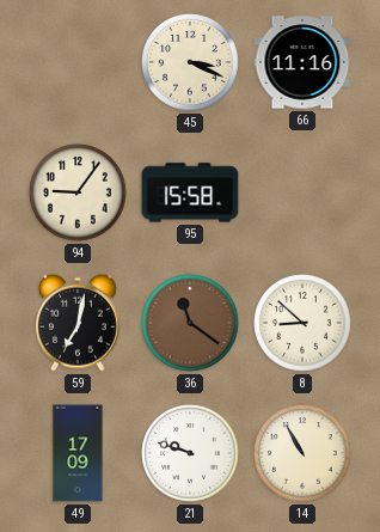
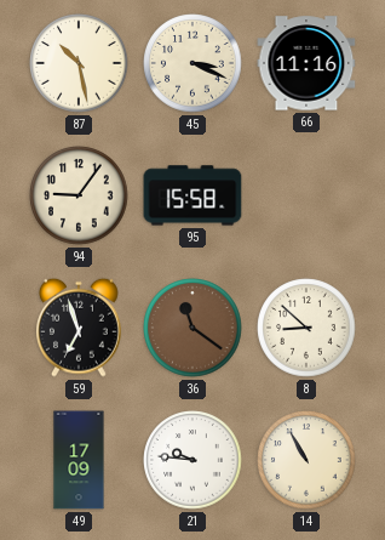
87: none -> 10:28
59: 7:02 -> 6:57
21: 9:48 -> 9:46
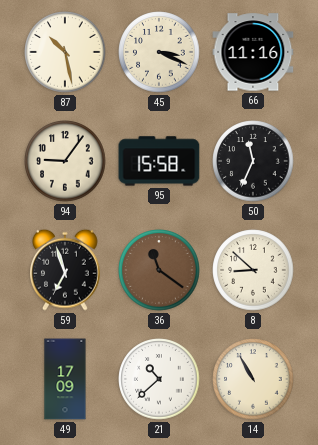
50: none -> 11:34
21: 9:46 -> 10:38
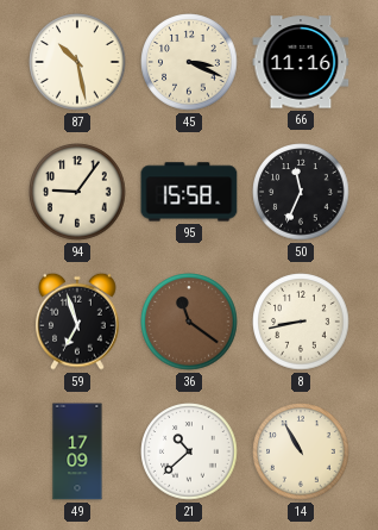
8: 8:52 -> 8:43
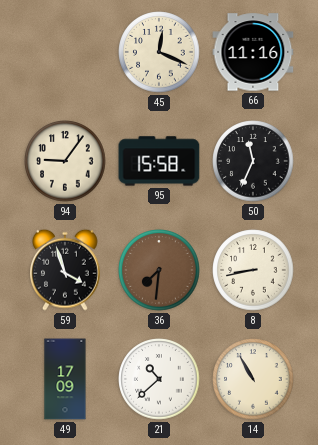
87: 10:28 -> none
45: 3:19 -> 12:19
59: 6:57 -> 3:57
36: 11:21 -> 7:31
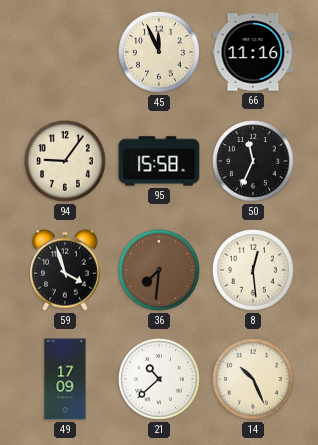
45: 12:19 -> 11:56
8: 8:43 -> 12:29
14: 10:55 -> 10:26
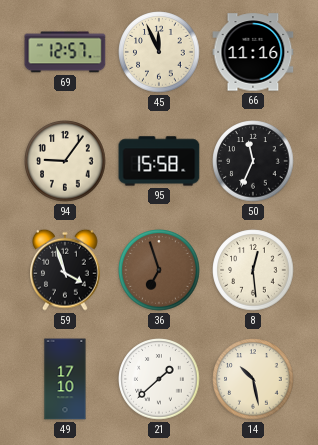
69: none -> 12:57
36: 7:31 -> 6:57
49: 17:09 -> 17:10
21: 10:38 -> 1:38
14: 10:26 -> 10:28
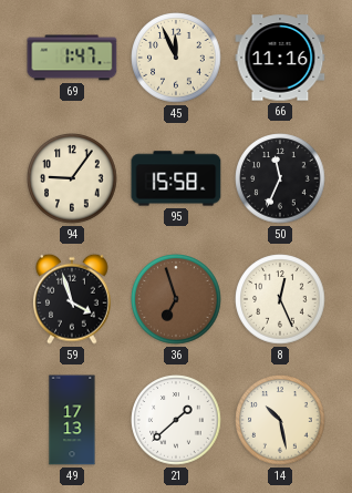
69: 12:57 -> 1:47
8: 12:29 -> 12:26
49: 17:10 -> 17:13
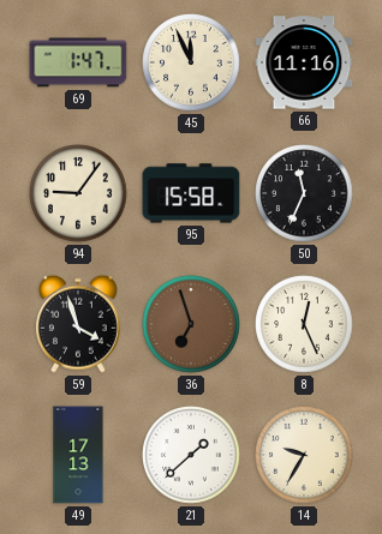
14: 10:28 -> 9:35
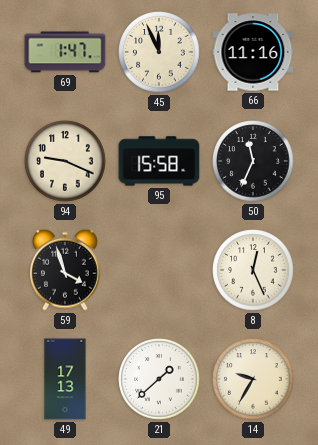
94: 9:06 -> 9:19
36: 6:57 -> none
